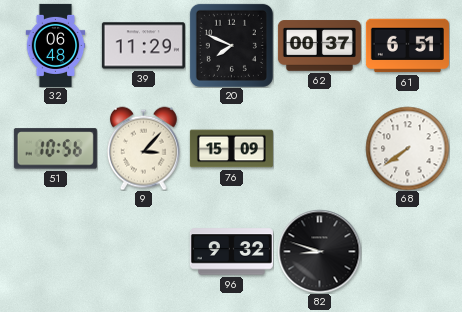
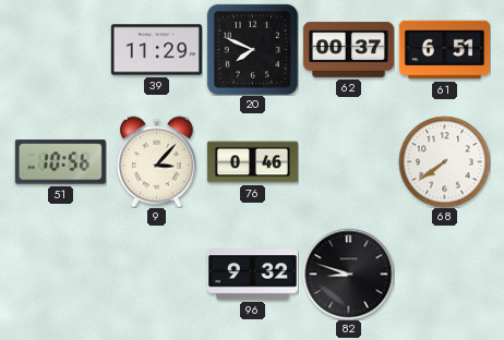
32: 06:48 -> none
76: 15:09 -> 0:46
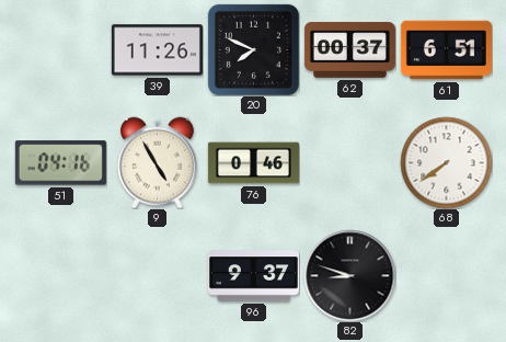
39: 11:29 -> 11:26
51: 10:56 -> 04:16
9: 3:07 -> 4:55
96: 9:32 -> 9:37
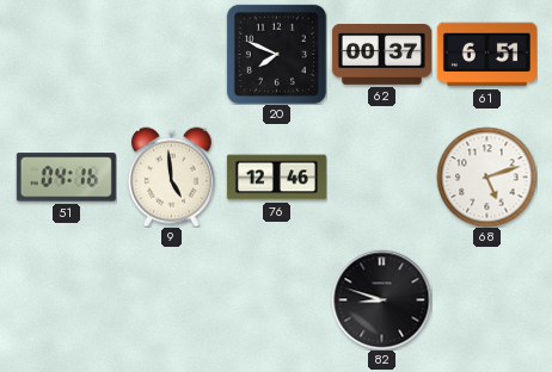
39: 11:26 -> none
9: 4:55 -> 4:59
76: 0:46 -> 12:46
68: 7:39 -> 5:12
96: 9:37 -> none
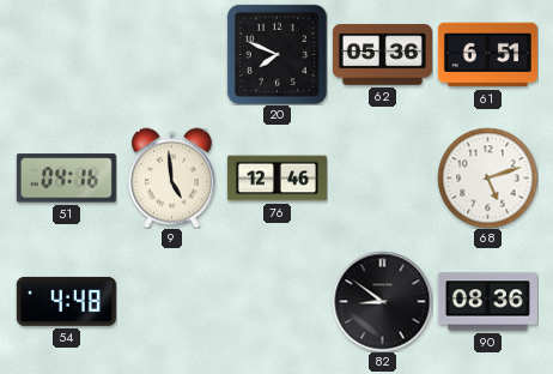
62: 00:37 -> 05:36
54: none -> 4:48
82: 8:48 -> 8:51
90: none -> 08:36
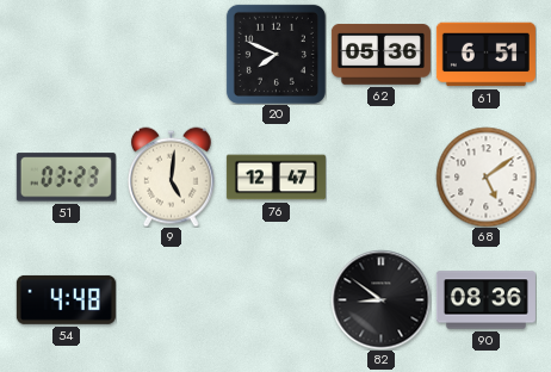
51: 04:16 -> 03:23
9: 4:59 -> 5:01
76: 12:46 -> 12:47
68: 5:12 -> 5:09
